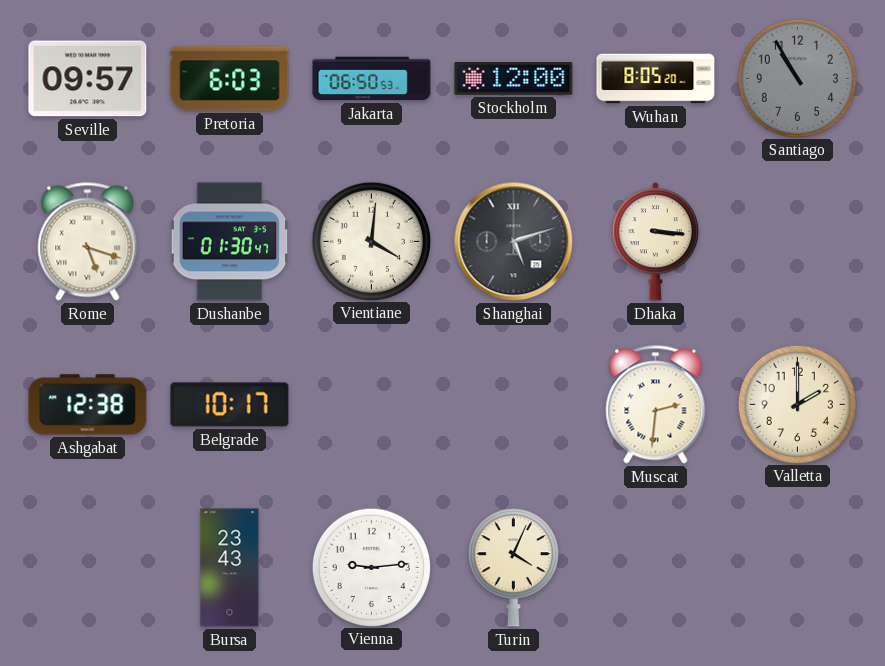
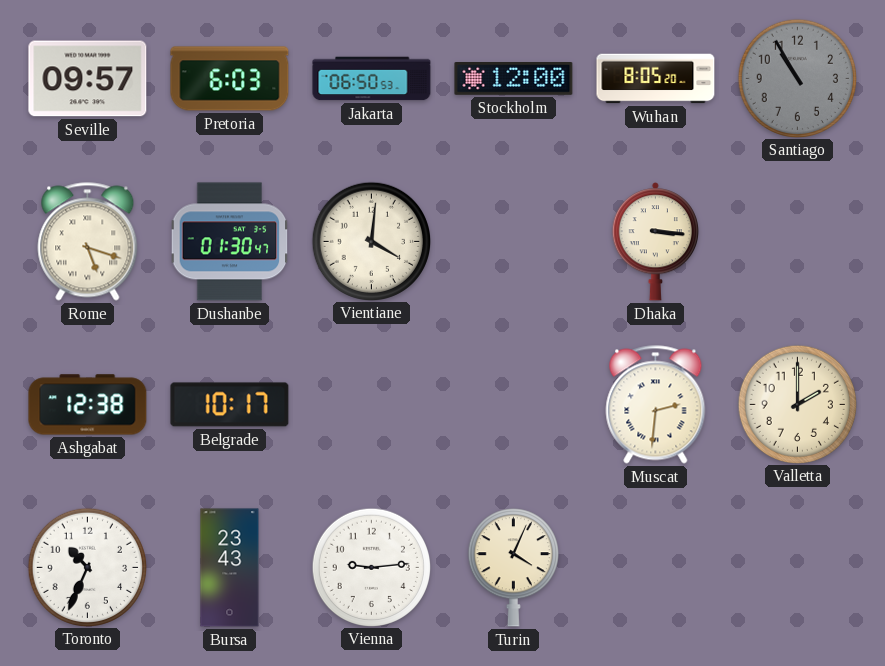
Shanghai: 5:12 -> none
Toronto: none -> 10:34
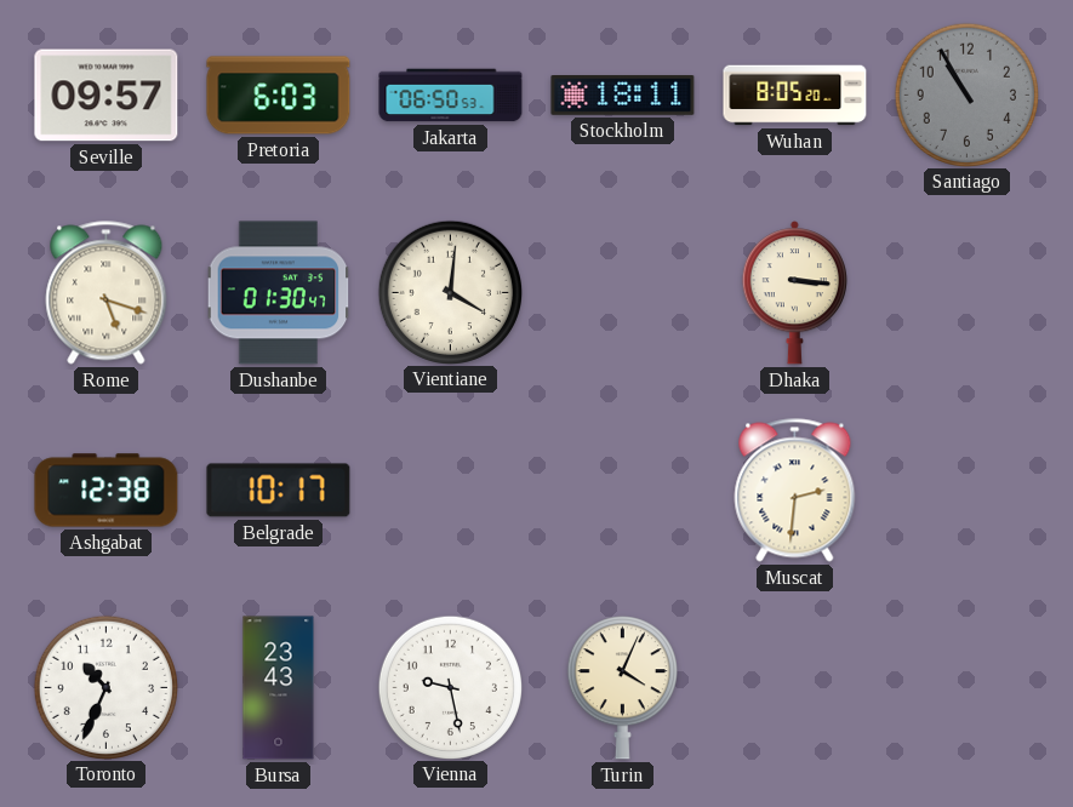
Stockholm: 12:00 -> 18:11
Valletta: 2:00 -> none
Vienna: 9:14 -> 9:28
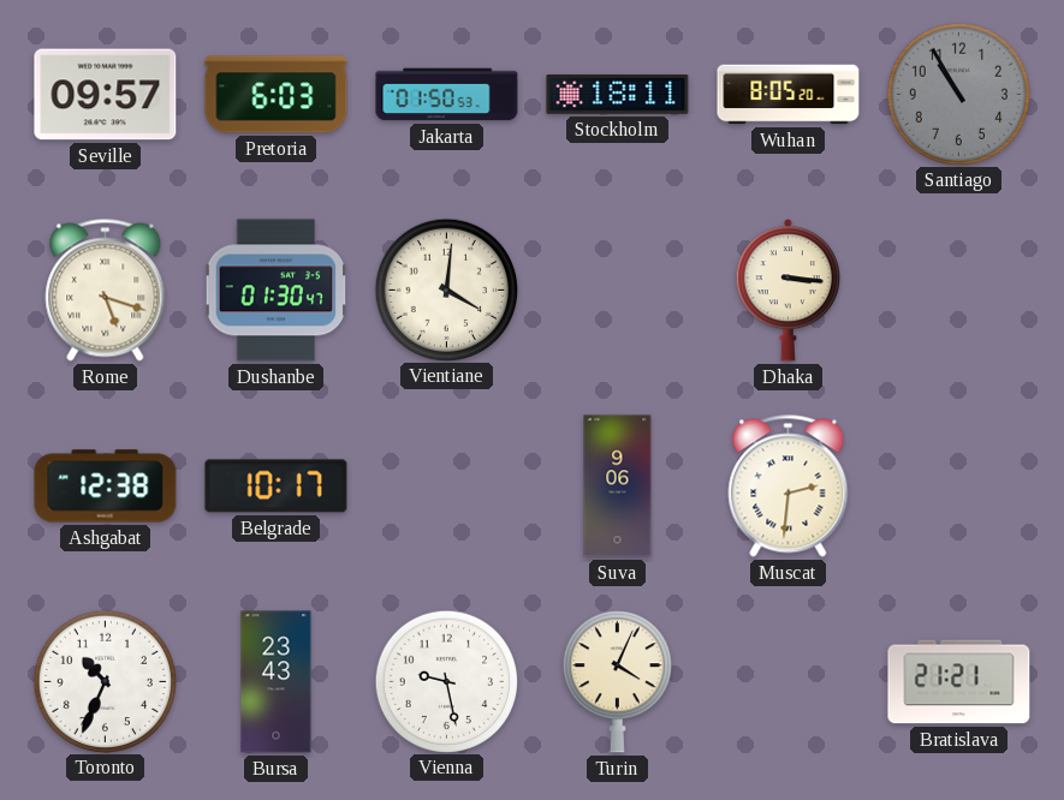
Jakarta: 06:50 -> 01:50
Suva: none -> 9:06
Bratislava: none -> 21:21
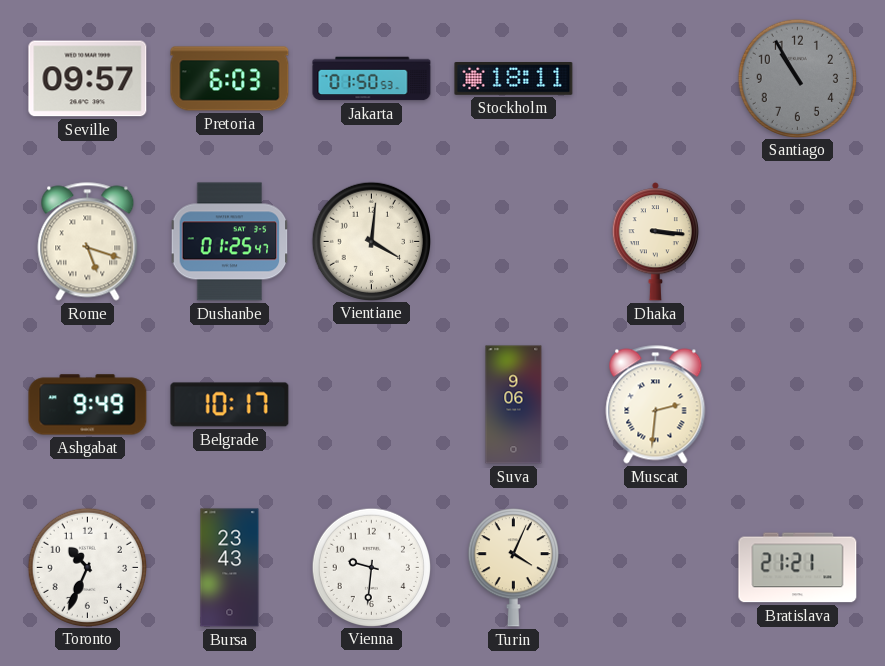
Wuhan: 8:05 -> none
Dushanbe: 01:30 -> 01:25
Ashgabat: 12:38 -> 9:49
Vienna: 9:28 -> 9:31
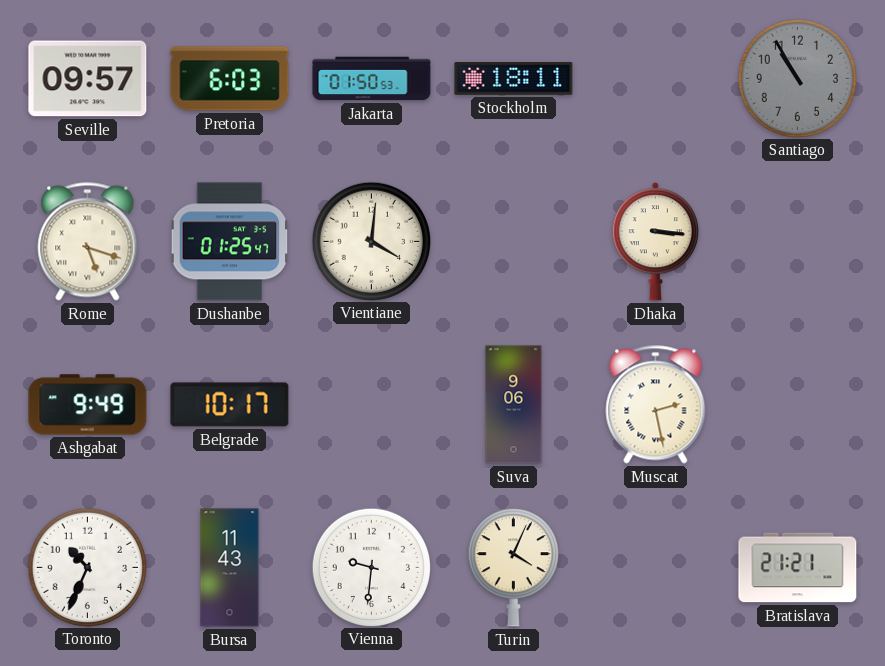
Muscat: 2:31 -> 2:28
Bursa: 23:43 -> 11:43
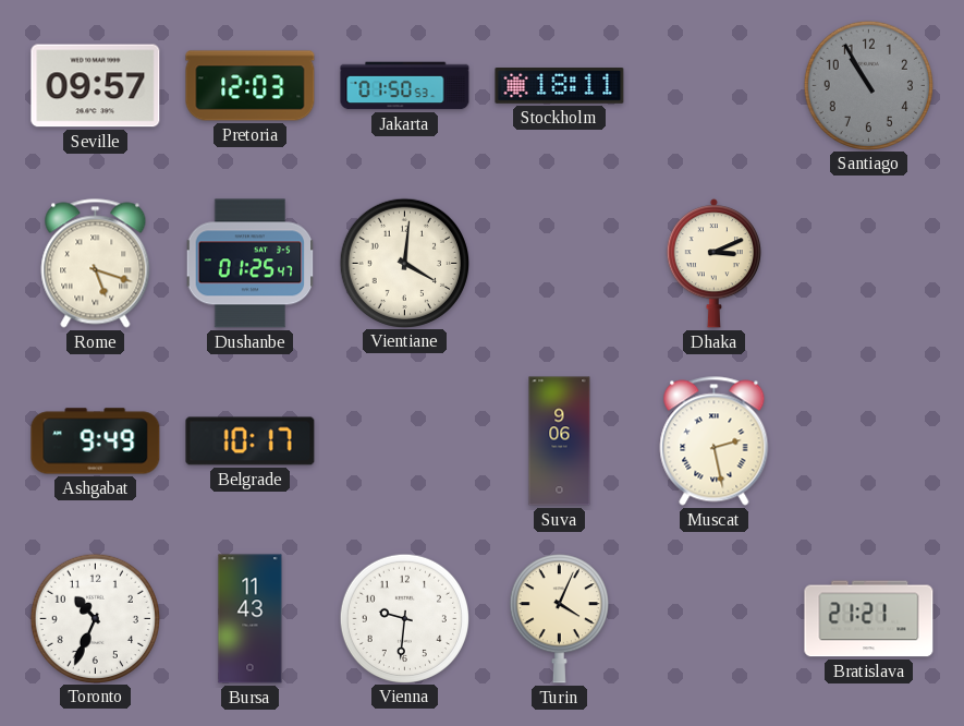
Pretoria: 6:03 -> 12:03
Dhaka: 3:16 -> 3:11
